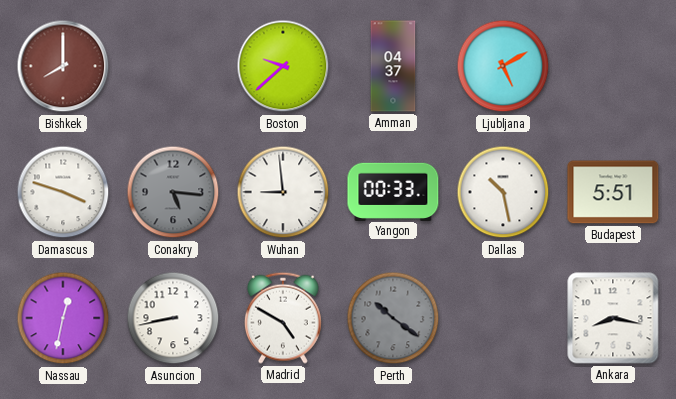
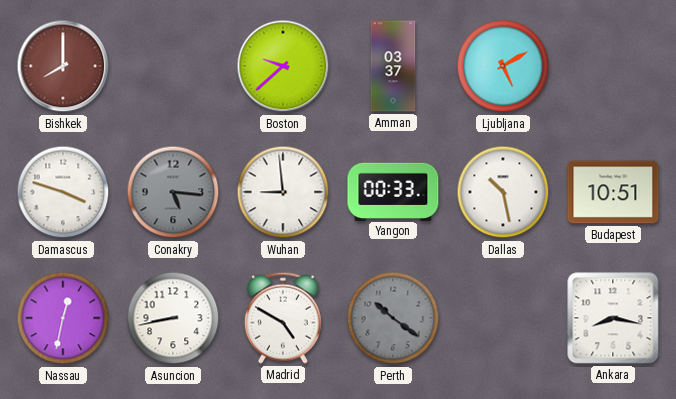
Amman: 04:37 -> 03:37
Budapest: 5:51 -> 10:51
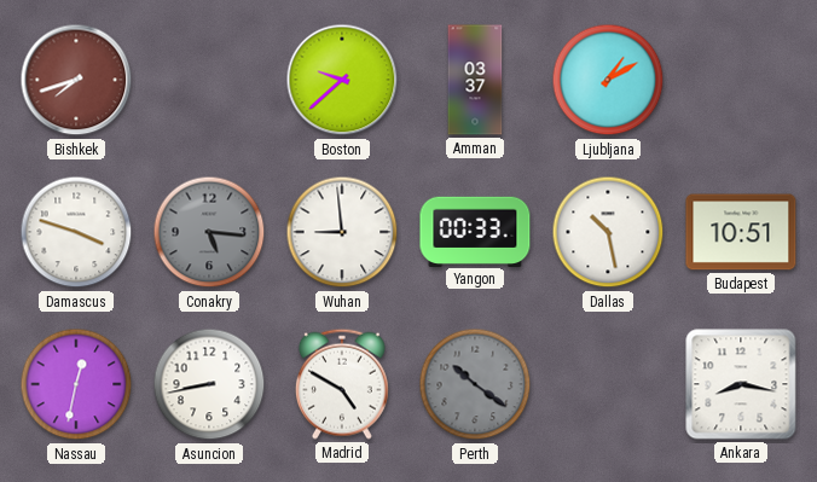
Bishkek: 8:00 -> 7:42
Ljubljana: 5:10 -> 1:10
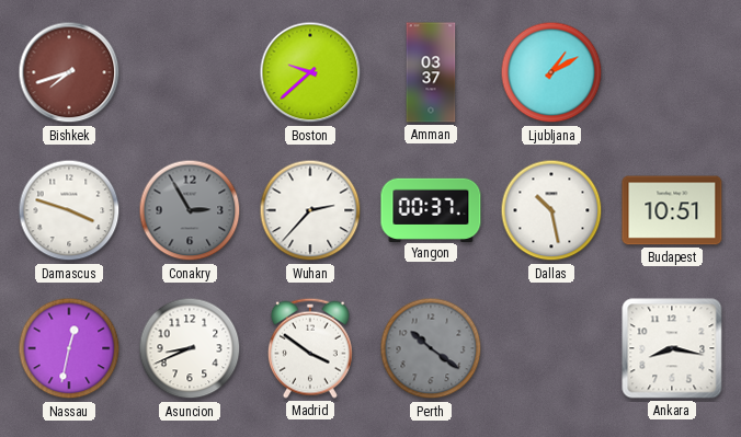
Conakry: 5:16 -> 2:55
Wuhan: 8:59 -> 2:37
Yangon: 00:33 -> 00:37
Asuncion: 8:43 -> 8:41
Madrid: 4:50 -> 3:51
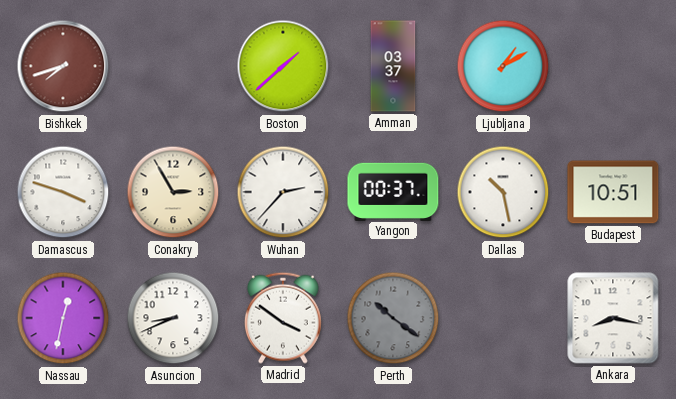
Boston: 9:38 -> 1:38
Conakry dial: grey -> cream
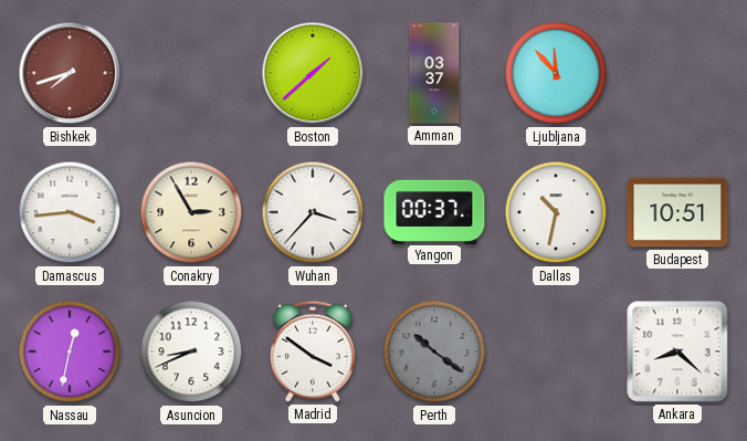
Ljubljana: 1:10 -> 11:53
Damascus: 3:48 -> 3:44
Wuhan: 2:37 -> 3:37
Dallas: 10:28 -> 10:32
Ankara: 8:17 -> 8:22
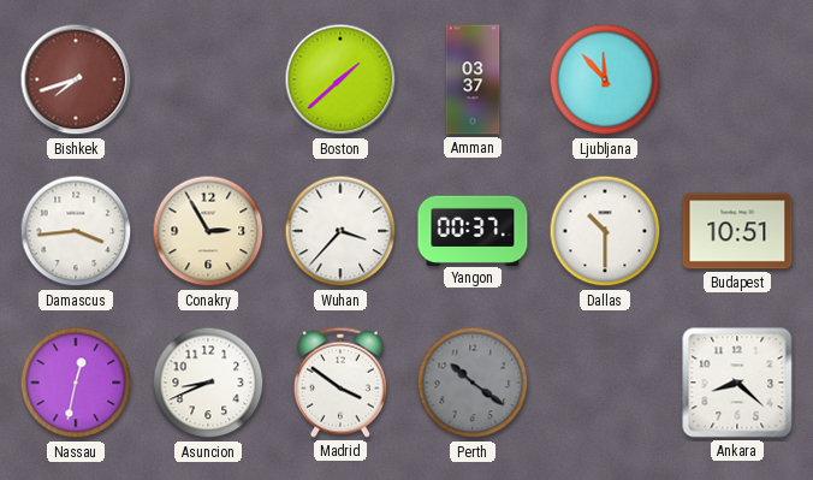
Dallas: 10:32 -> 10:30
